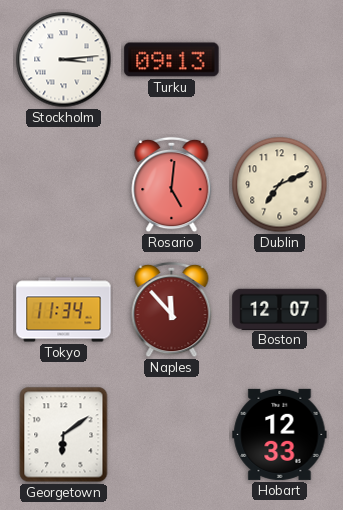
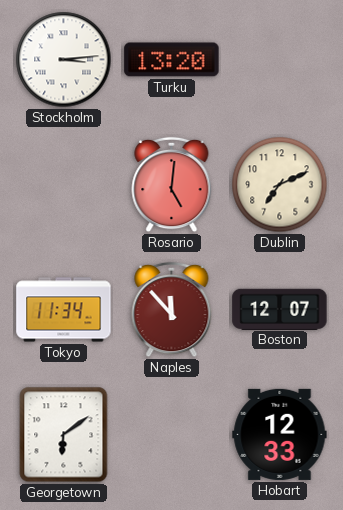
Turku: 09:13 -> 13:20
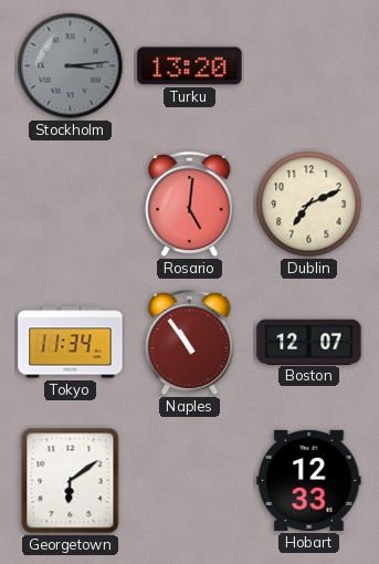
Stockholm dial: white -> grey
Naples: 11:53 -> 10:54
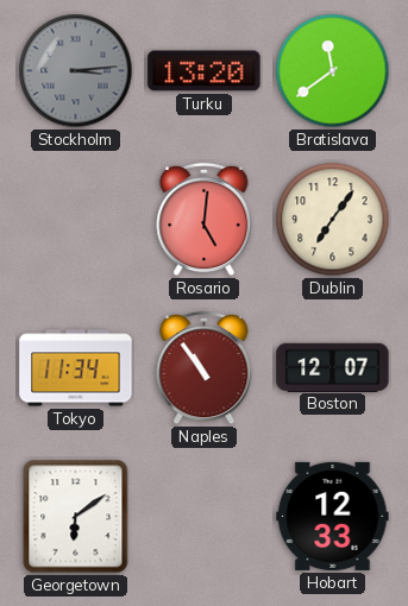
Bratislava: none -> 11:39
Dublin: 7:11 -> 7:06
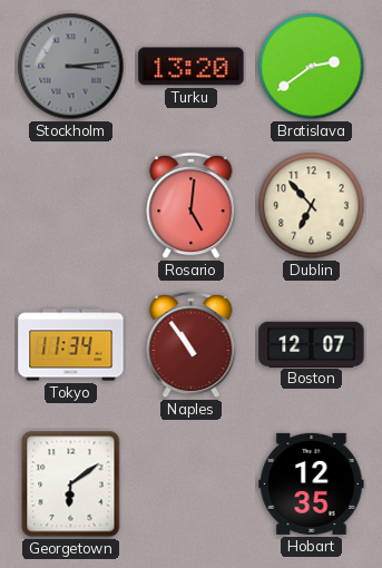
Bratislava: 11:39 -> 2:39
Dublin: 7:06 -> 6:53
Hobart: 12:33 -> 12:35
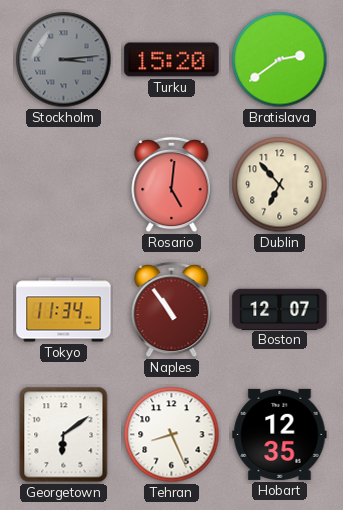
Turku: 13:20 -> 15:20
Tehran: none -> 8:26
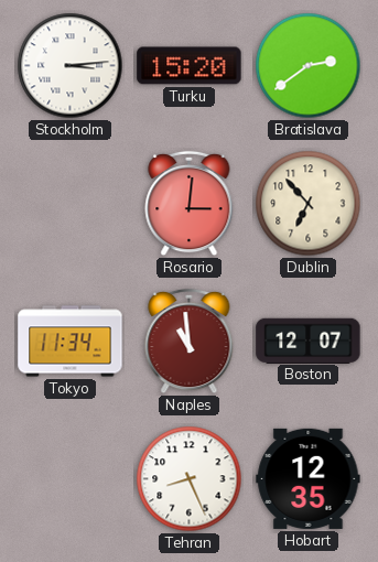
Stockholm dial: grey -> white
Rosario: 5:01 -> 3:01
Naples: 10:54 -> 10:59
Georgetown: 6:09 -> none
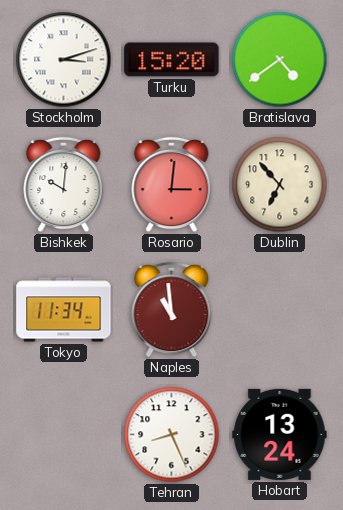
Stockholm: 3:14 -> 3:12
Bratislava: 2:39 -> 4:39
Bishkek: none -> 10:01
Boston: 12:07 -> none
Hobart: 12:35 -> 13:24
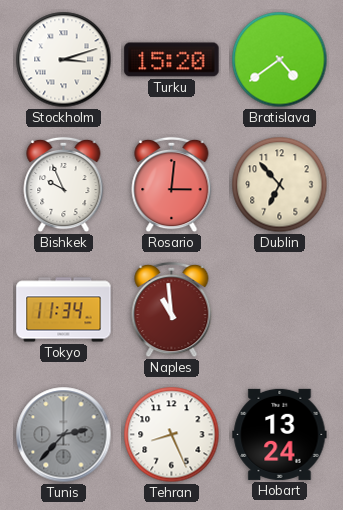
Bishkek: 10:01 -> 9:56
Tunis: none -> 2:37
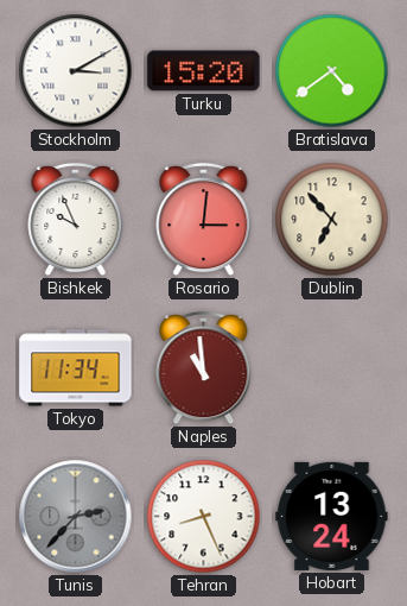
Stockholm: 3:12 -> 3:10
